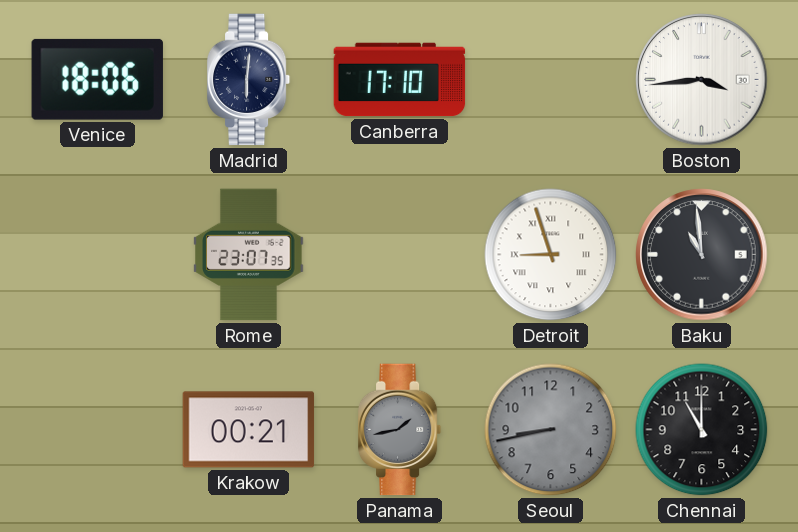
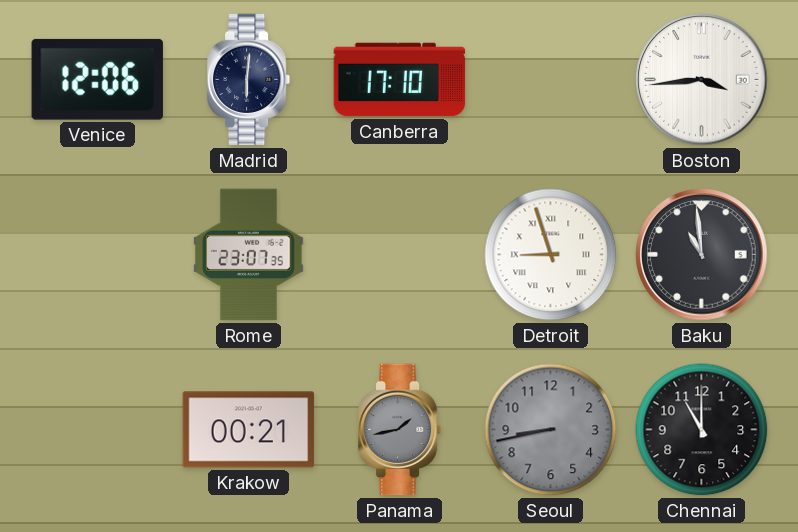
Venice: 18:06 -> 12:06
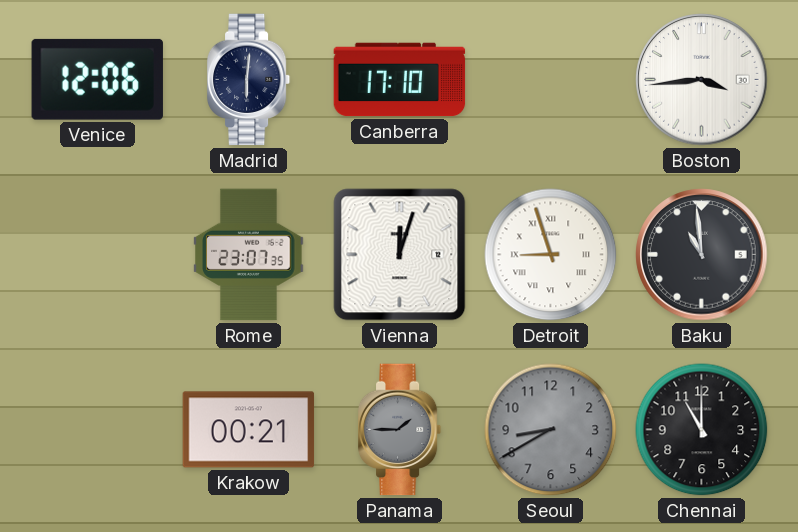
Vienna: none -> 12:03
Panama: 1:43 -> 1:45
Seoul: 8:43 -> 8:40
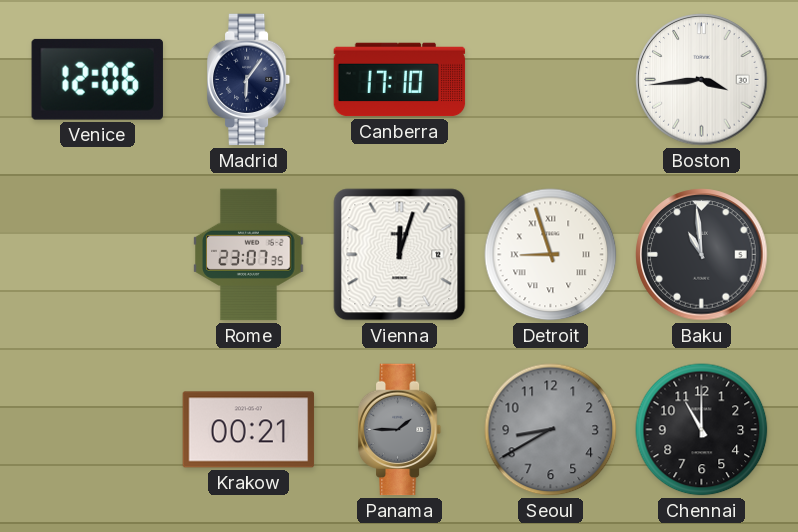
Madrid: 6:01 -> 6:06
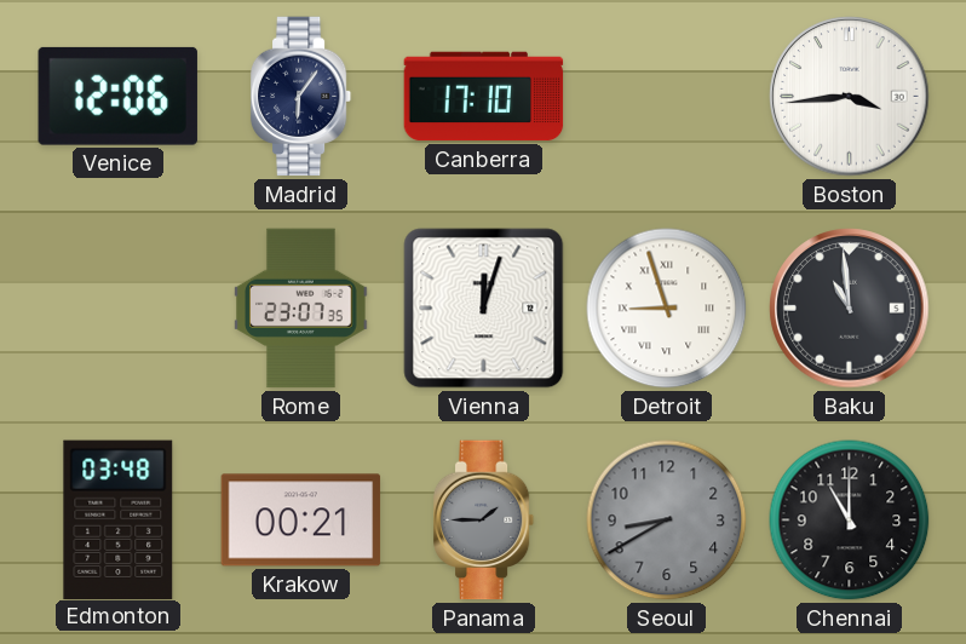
Edmonton: none -> 03:48
